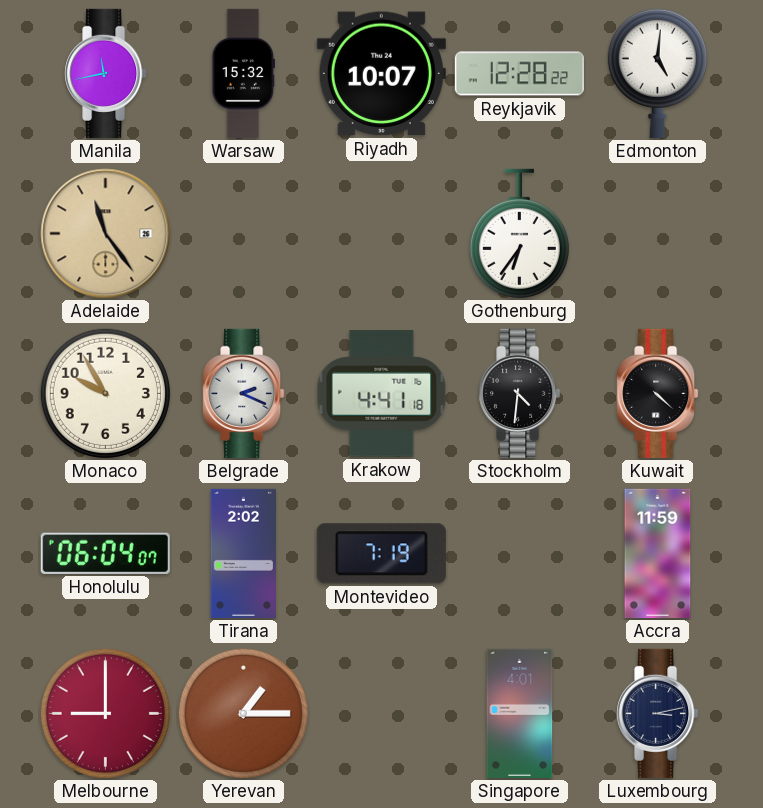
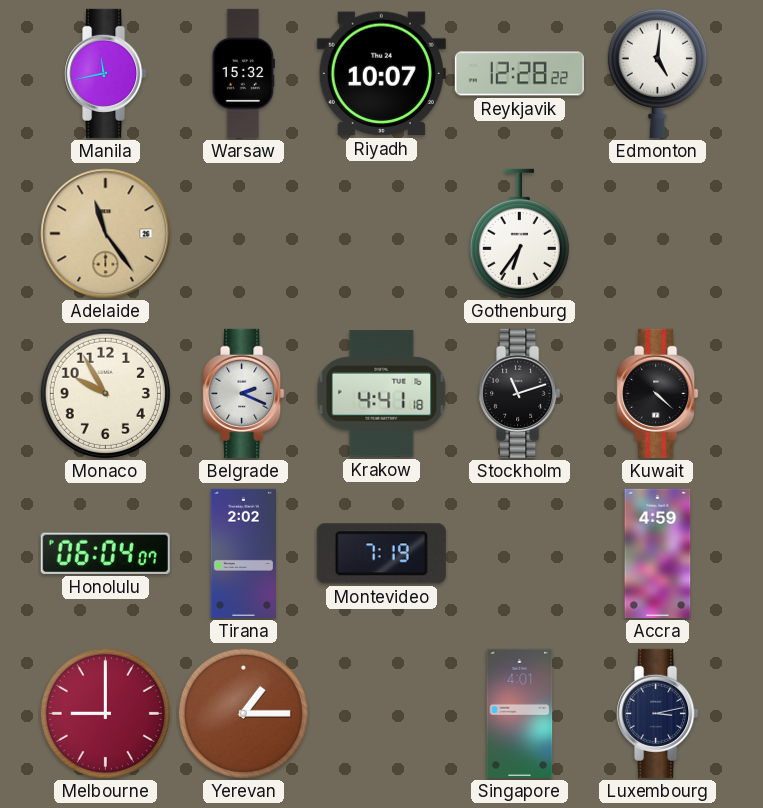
Stockholm: 4:31 -> 11:12
Accra: 11:59 -> 4:59
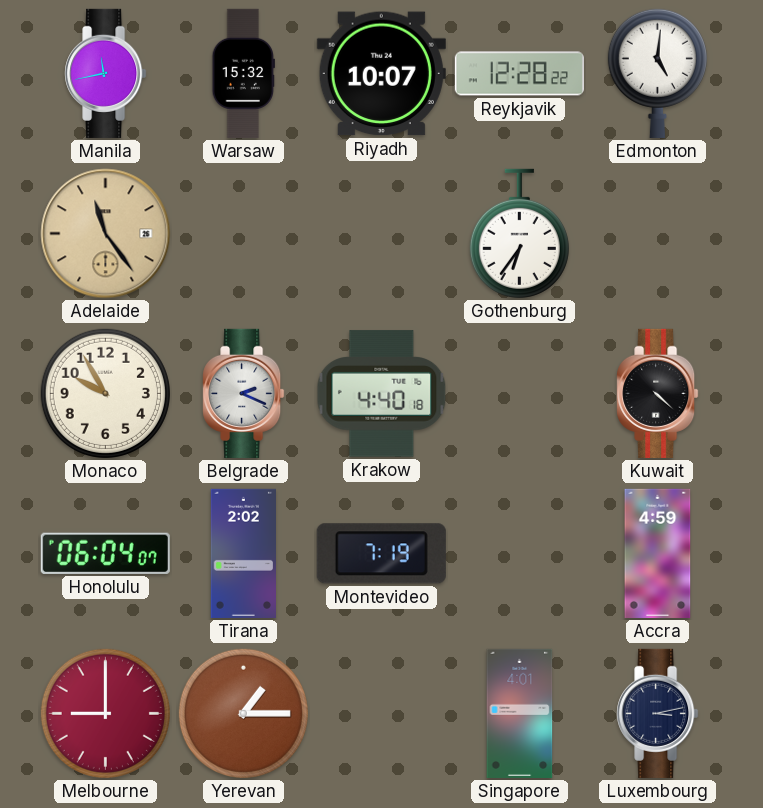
Krakow: 4:41 -> 4:40
Stockholm: 11:12 -> none
